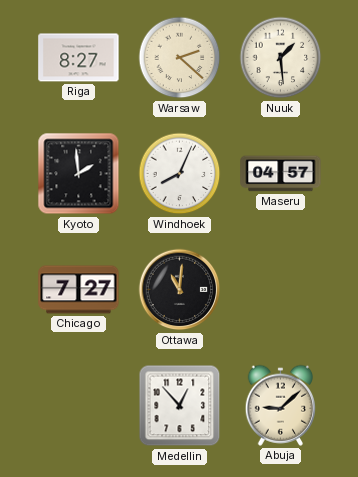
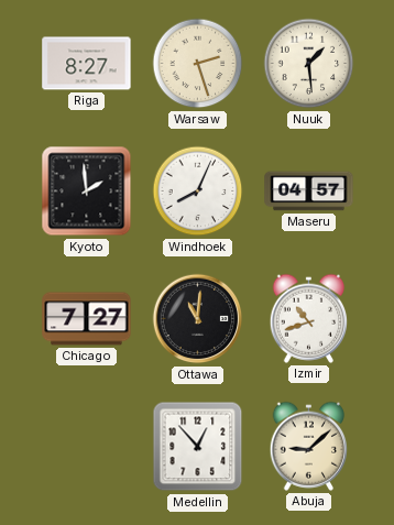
Warsaw: 2:22 -> 2:27
Izmir: none -> 10:42
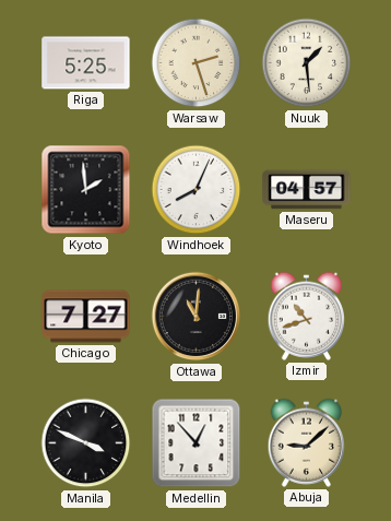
Riga: 8:27 -> 5:25
Manila: none -> 3:49
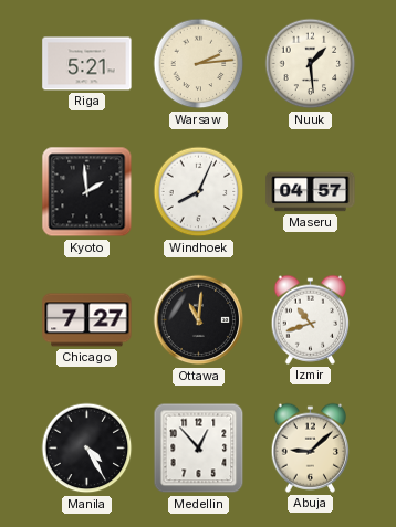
Riga: 5:25 -> 5:21
Warsaw: 2:27 -> 2:14
Manila: 3:49 -> 4:25
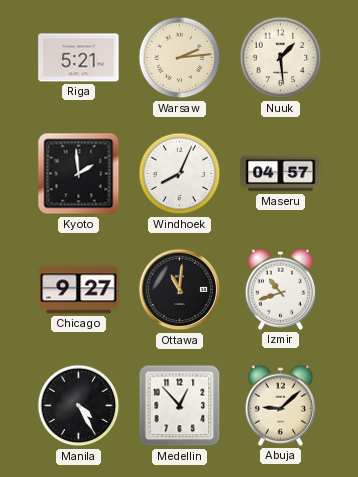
Chicago: 7:27 -> 9:27
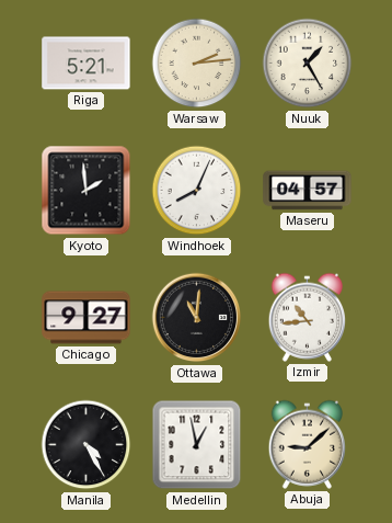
Nuuk: 1:29 -> 1:25
Izmir: 10:42 -> 10:44
Medellin: 12:53 -> 12:58
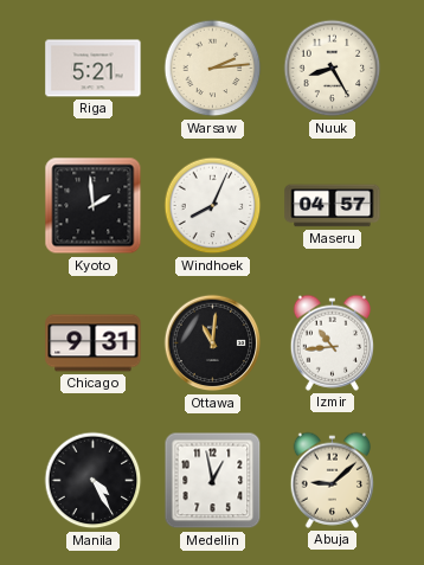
Nuuk: 1:25 -> 8:25
Chicago: 9:27 -> 9:31
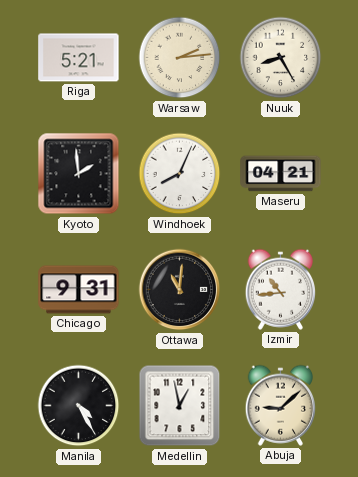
Maseru: 04:57 -> 04:21
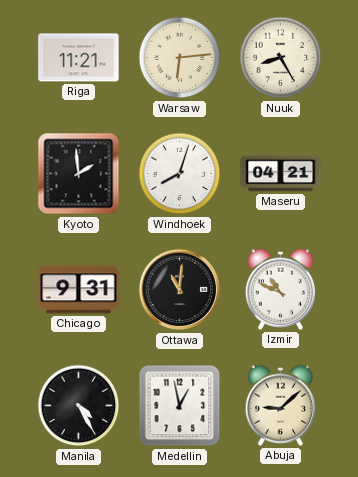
Riga: 5:21 -> 11:21
Warsaw: 2:14 -> 6:14
Windhoek: 8:04 -> 8:03
Izmir: 10:44 -> 10:49
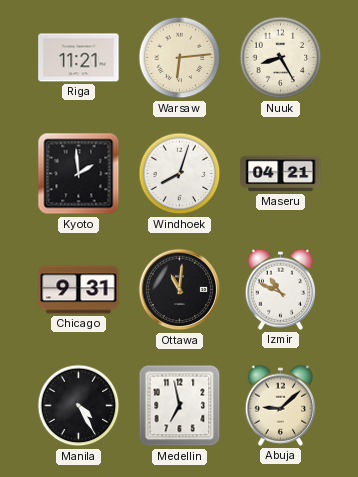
Medellin: 12:58 -> 6:58
